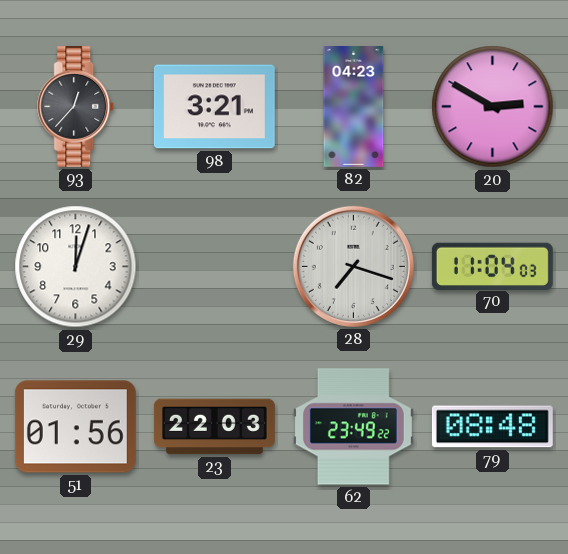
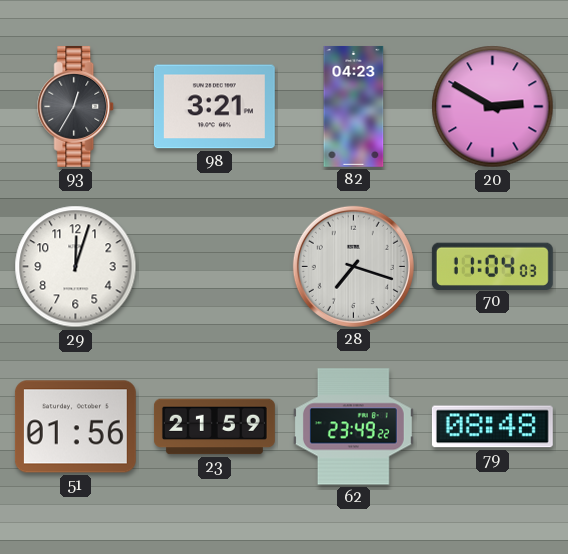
93: 12:37 -> 12:35
23: 22:03 -> 21:59
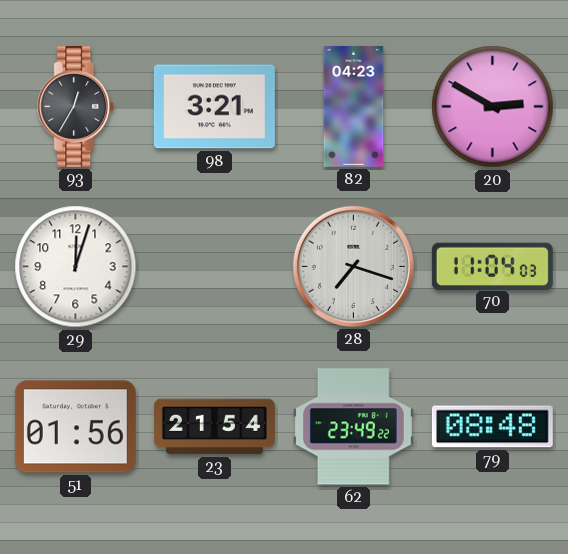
23: 21:59 -> 21:54
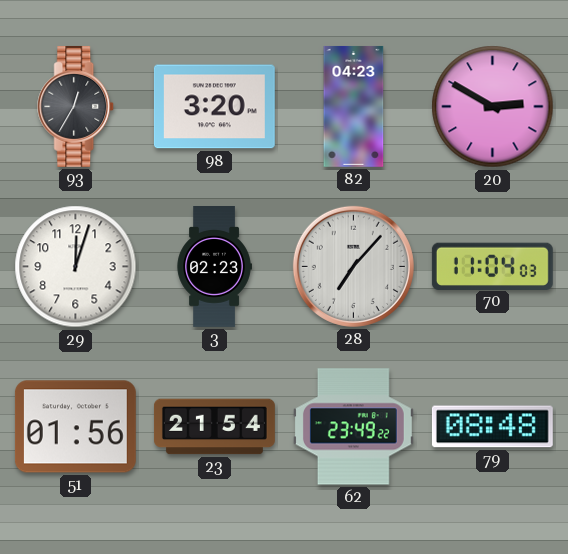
98: 3:21 -> 3:20
3: none -> 02:23
28: 7:18 -> 7:07
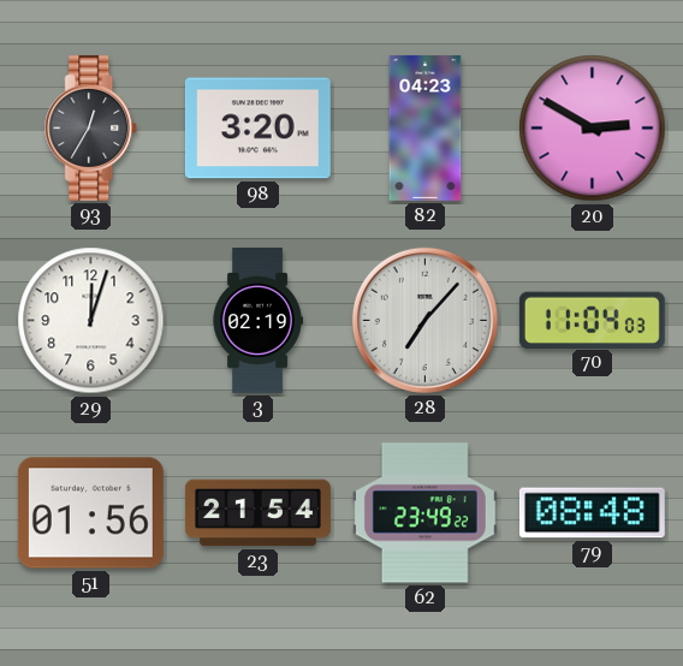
3: 02:23 -> 02:19
